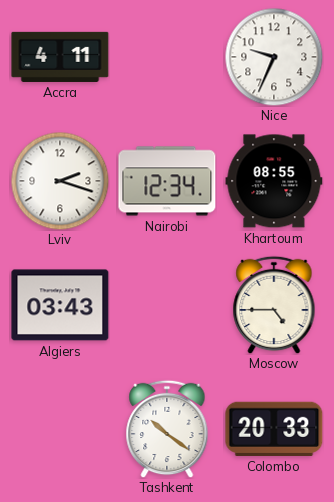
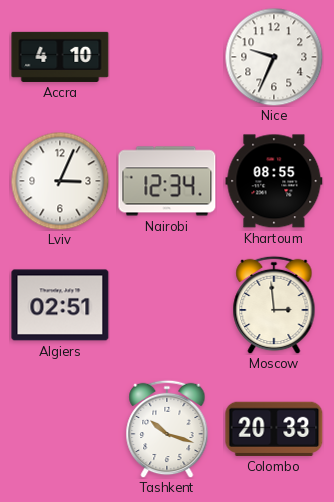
Accra: 4:11 -> 4:10
Lviv: 2:18 -> 3:04
Algiers: 03:43 -> 02:51
Moscow: 4:45 -> 2:59
Tashkent: 10:21 -> 10:18
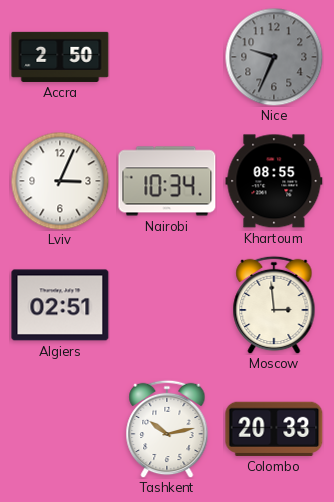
Accra: 4:10 -> 2:50
Nice dial: white -> grey
Nairobi: 12:34 -> 10:34
Tashkent: 10:18 -> 10:13
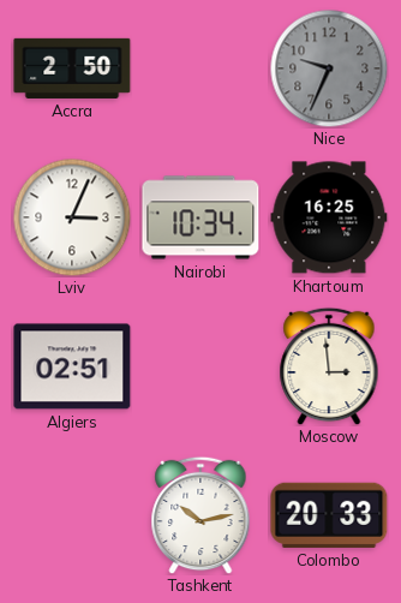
Khartoum: 08:55 -> 16:25
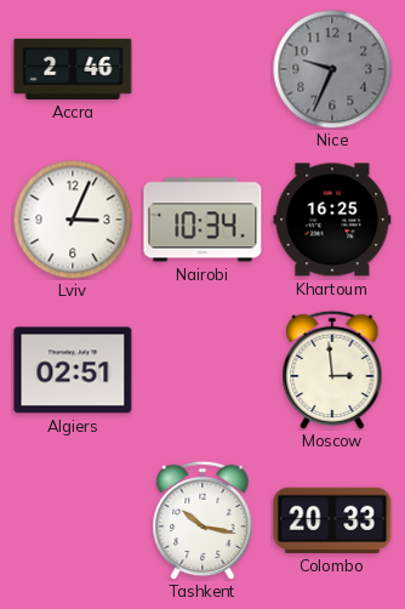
Accra: 2:50 -> 2:46
Tashkent: 10:13 -> 10:17
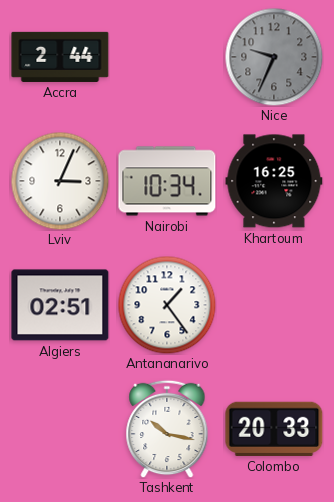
Accra: 2:46 -> 2:44
Antananarivo: none -> 1:24
Moscow: 2:59 -> none
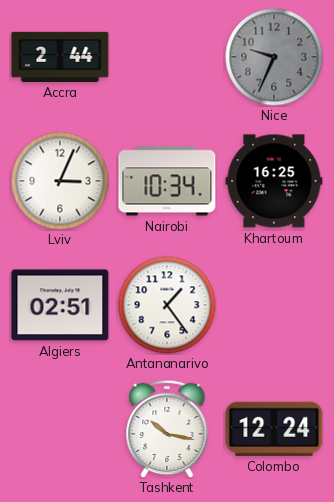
Colombo: 20:33 -> 12:24
